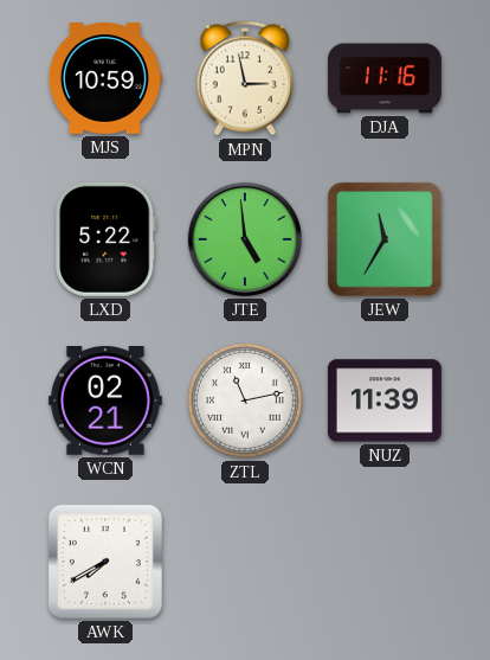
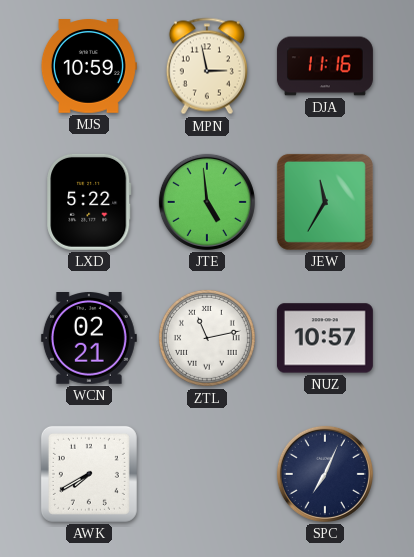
NUZ: 11:39 -> 10:57
SPC: none -> 7:04
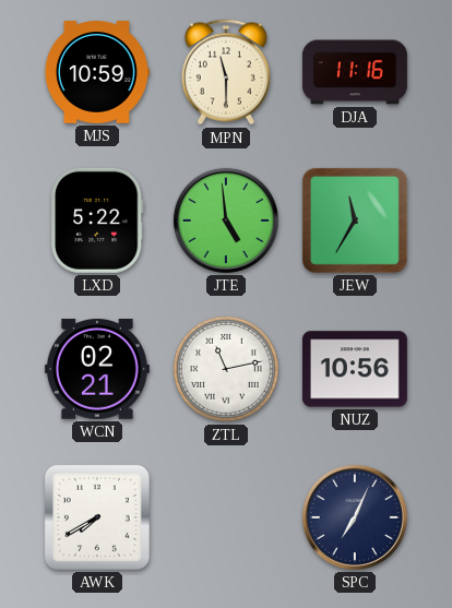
MPN: 2:58 -> 11:30
NUZ: 10:57 -> 10:56
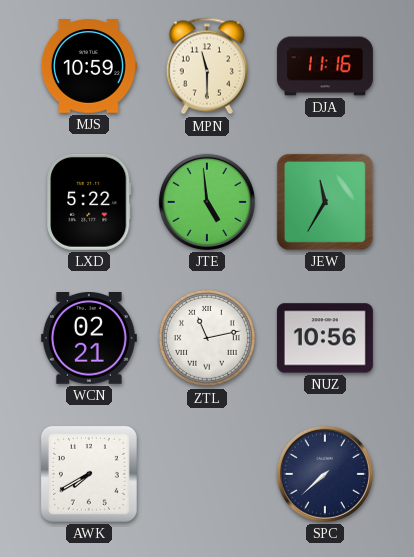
SPC: 7:04 -> 7:38
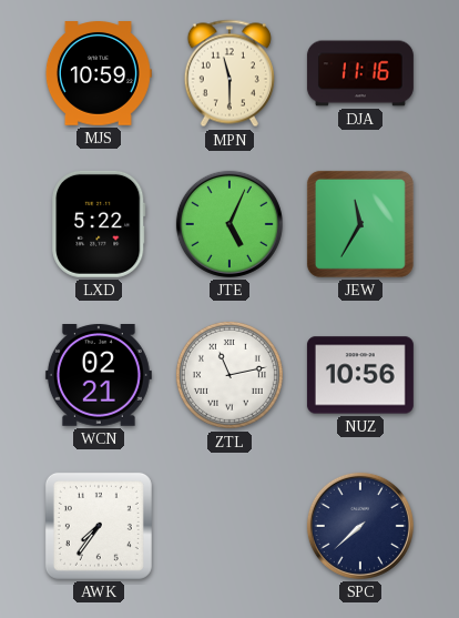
JTE: 4:59 -> 5:04
AWK: 7:40 -> 7:36
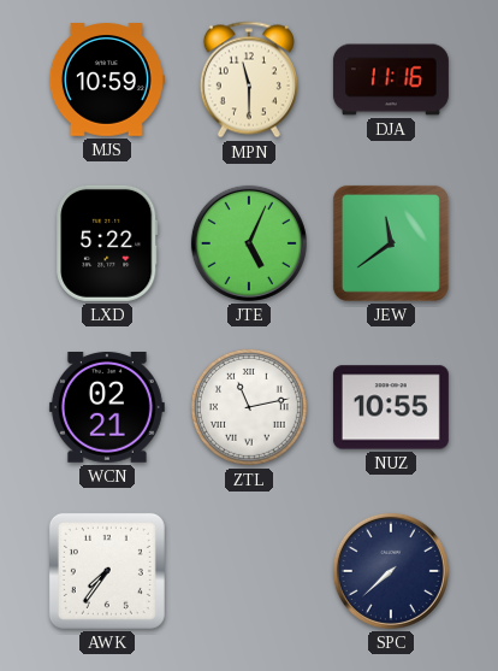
JEW: 11:35 -> 11:39
NUZ: 10:56 -> 10:55
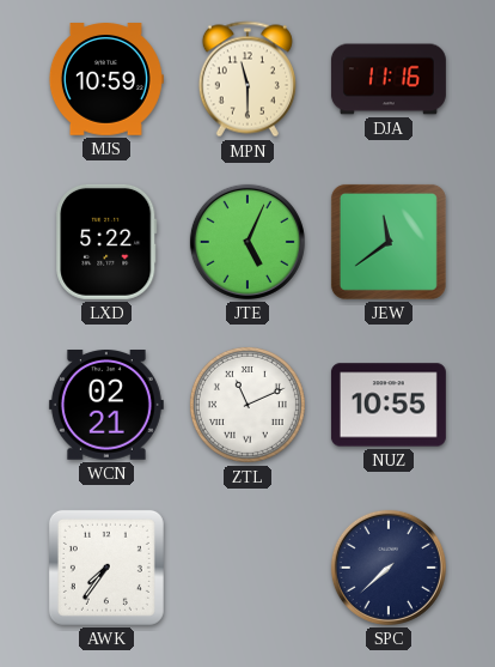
ZTL: 11:13 -> 11:11
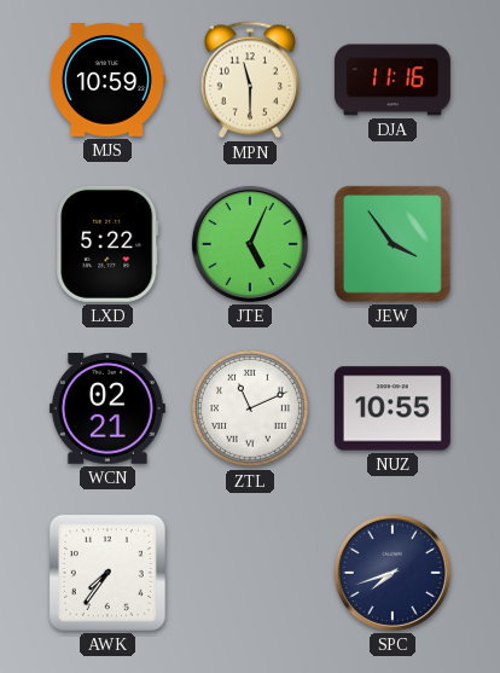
JEW: 11:39 -> 3:54
SPC: 7:38 -> 7:42
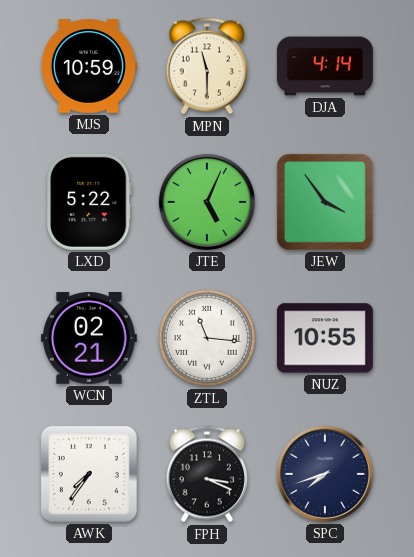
DJA: 11:16 -> 4:14
ZTL: 11:11 -> 11:16
FPH: none -> 3:19
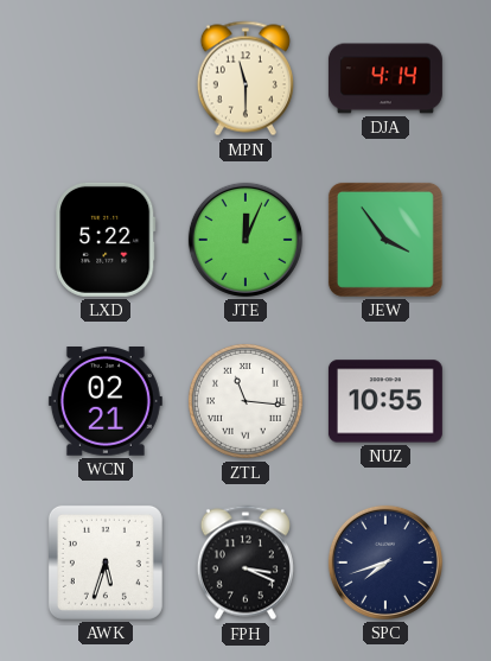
MJS: 10:59 -> none
JTE: 5:04 -> 12:04
AWK: 7:36 -> 5:33
